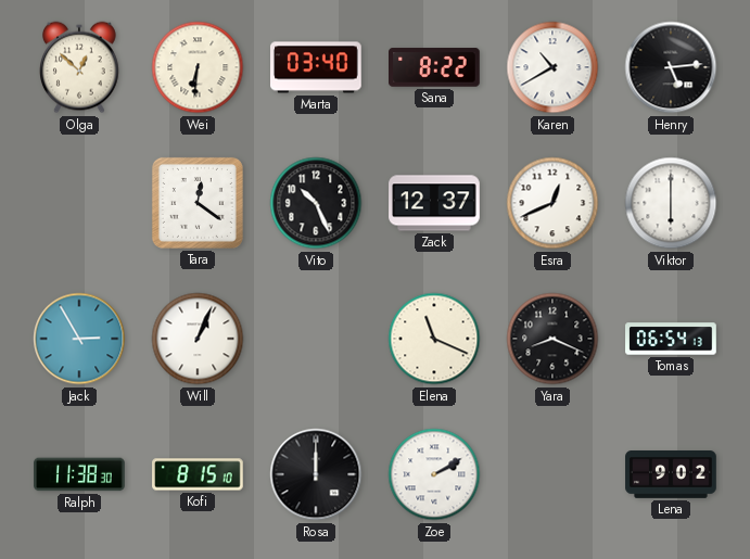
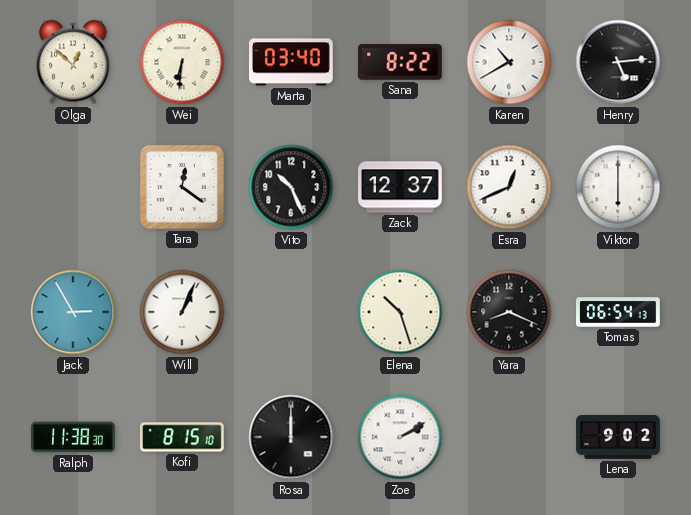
Elena: 11:19 -> 10:27
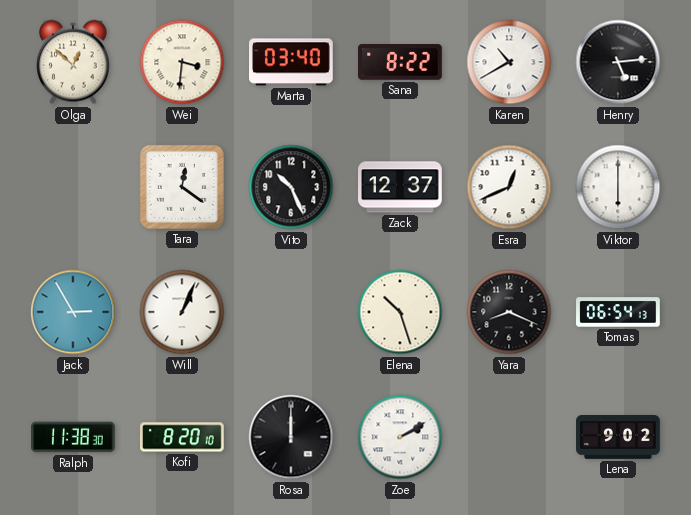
Wei: 6:31 -> 3:31
Kofi: 8:15 -> 8:20
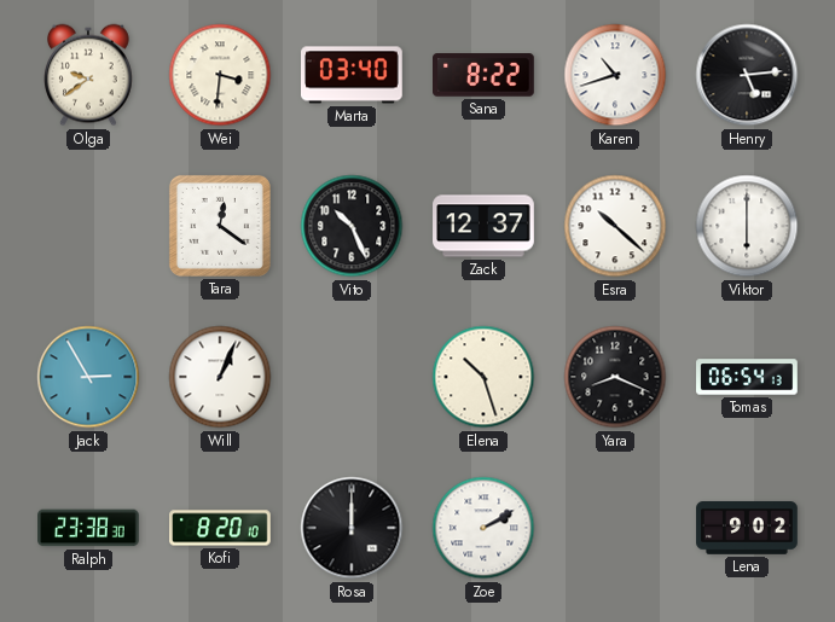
Olga: 12:52 -> 9:39
Karen: 10:40 -> 10:42
Esra: 12:41 -> 10:22
Ralph: 11:38 -> 23:38
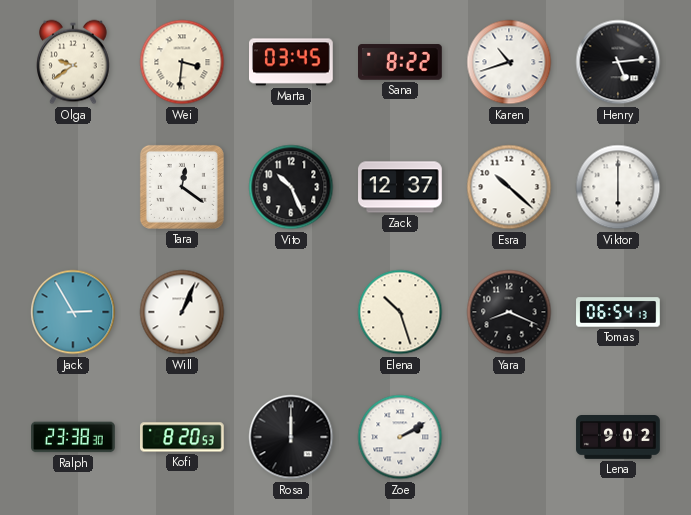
Marta: 03:40 -> 03:45
Kofi: 8:20:10 -> 8:20:53
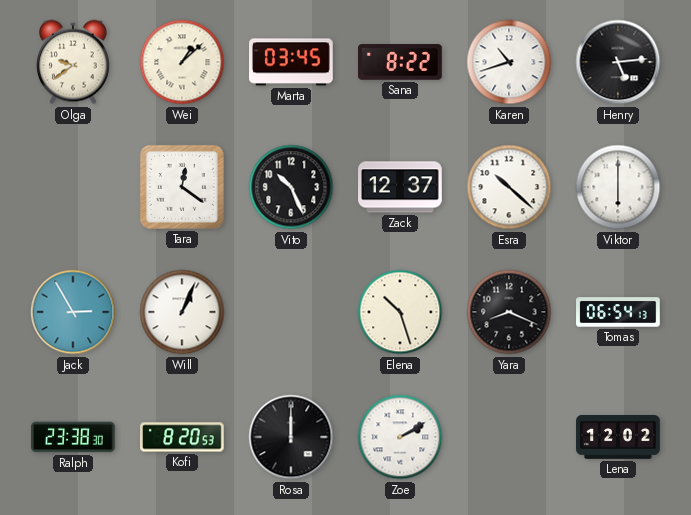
Wei: 3:31 -> 1:08
Lena: 9:02 -> 12:02
